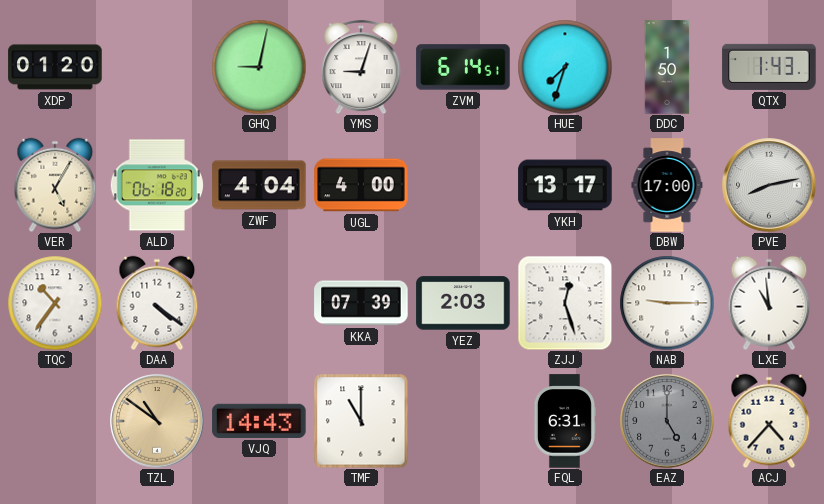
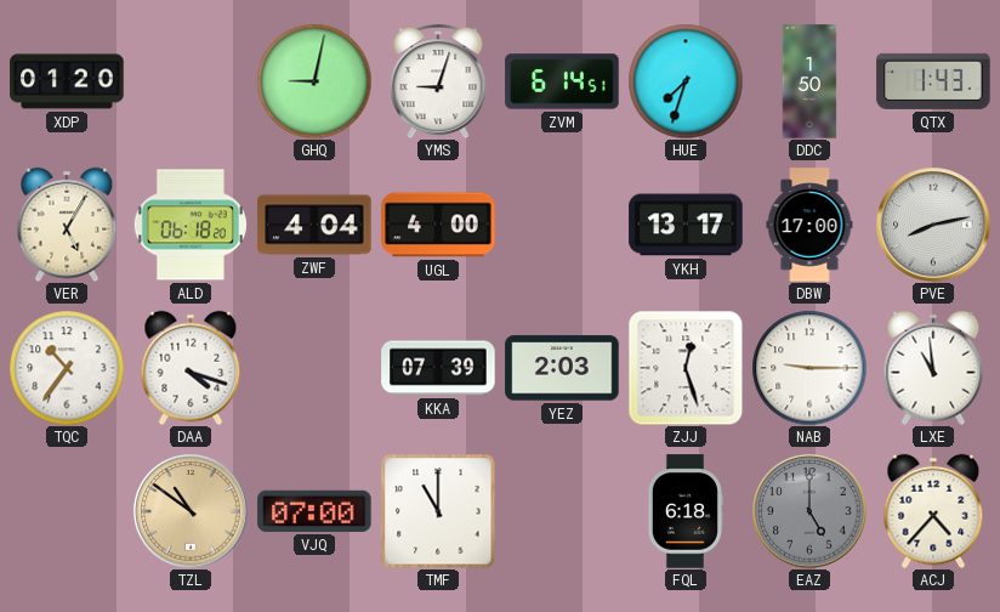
DAA: 4:21 -> 4:18
VJQ: 14:43 -> 07:00
FQL: 6:31 -> 6:18
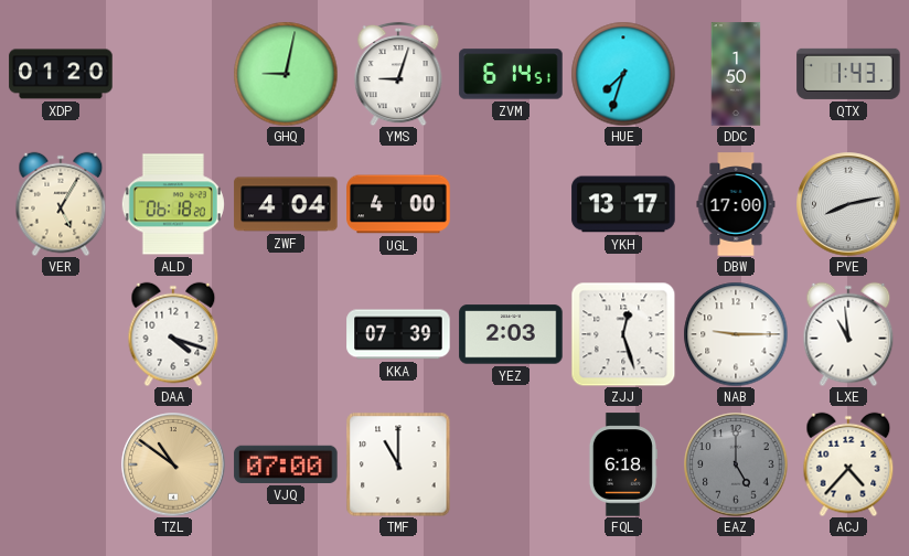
TQC: 10:36 -> none
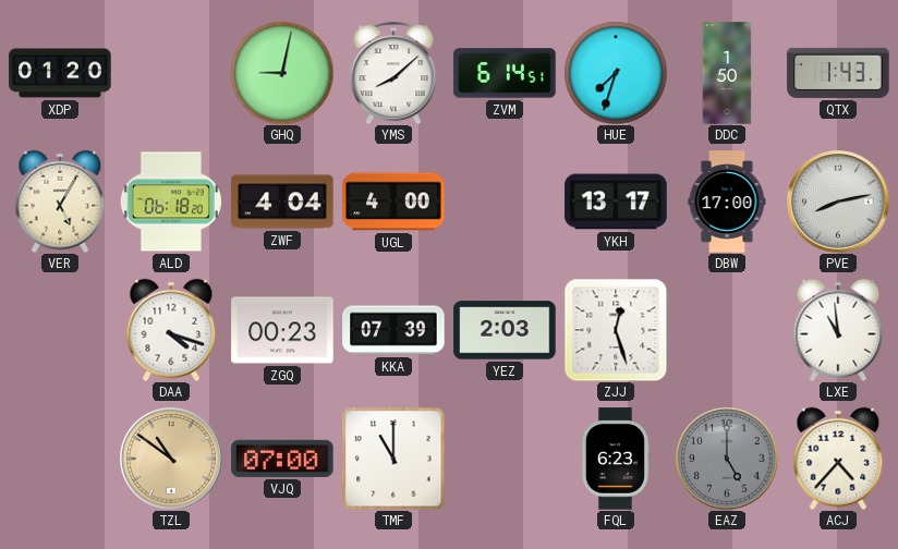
YMS: 9:03 -> 8:08
ZGQ: none -> 00:23
NAB: 9:15 -> none
FQL: 6:18 -> 6:23
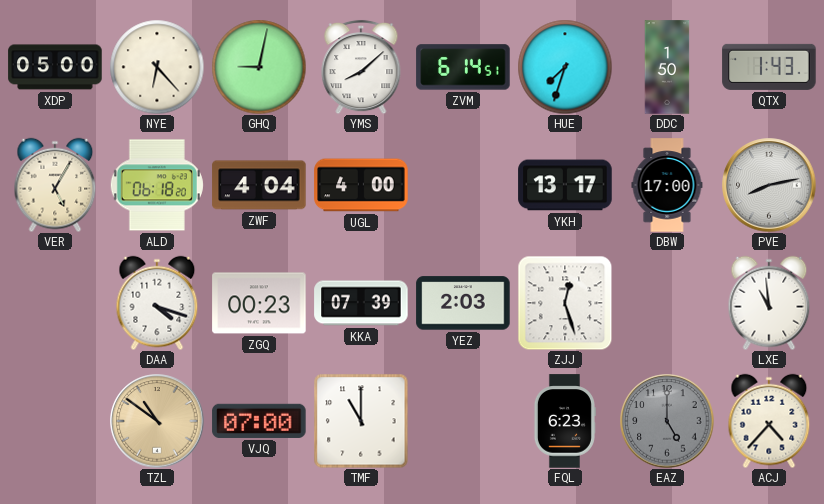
XDP: 01:20 -> 05:00
NYE: none -> 6:23
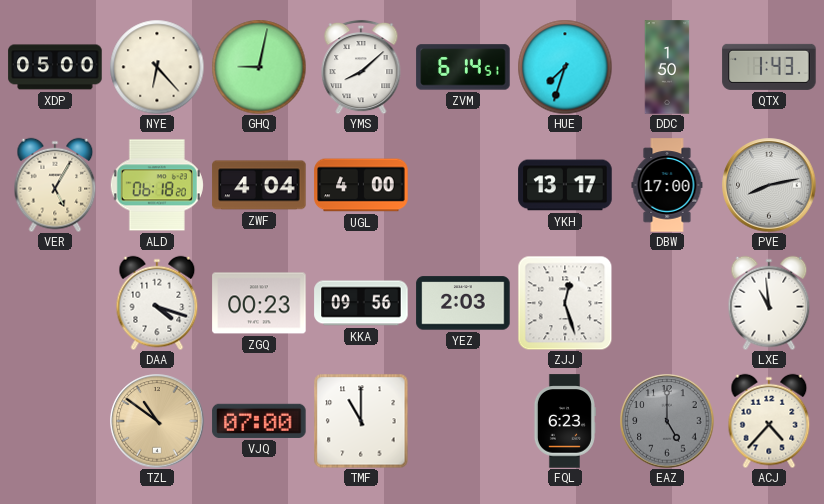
KKA: 07:39 -> 09:56
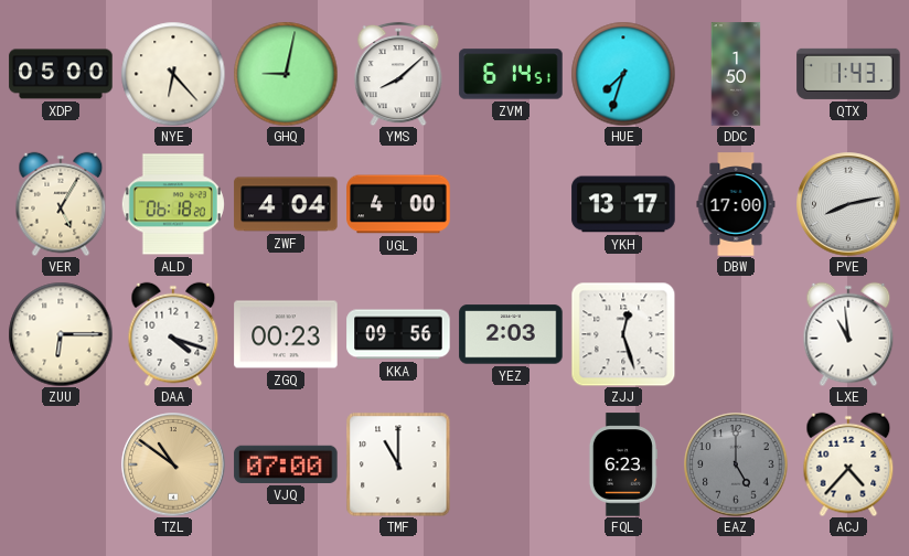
ZUU: none -> 6:15
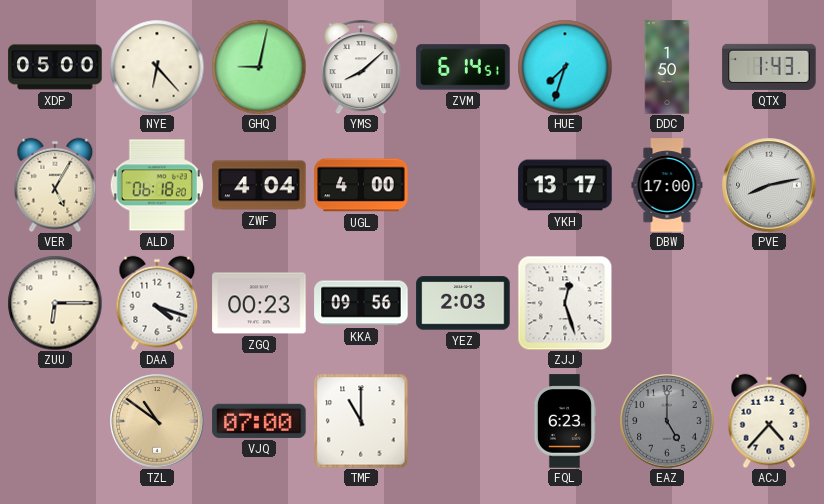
LXE: 10:59 -> none
